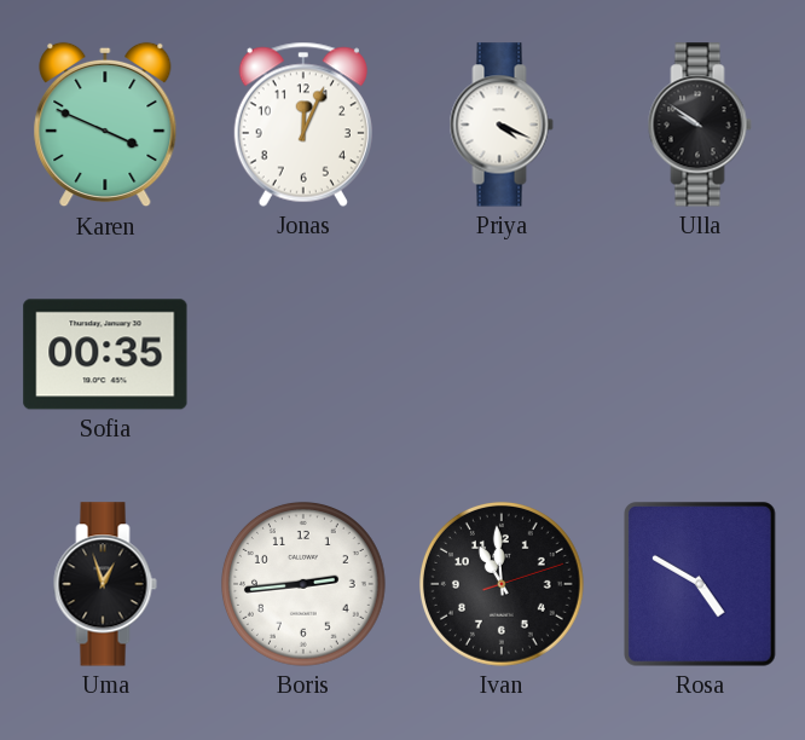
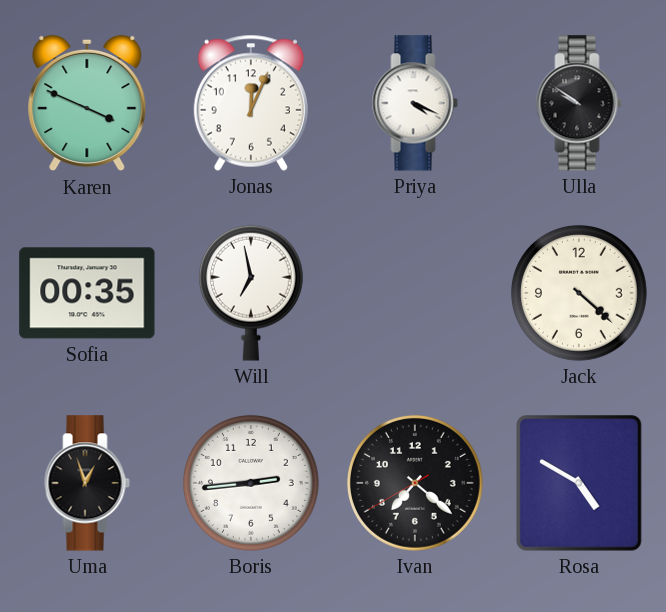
Will: none -> 6:58
Jack: none -> 4:22
Ivan: 10:59 -> 7:21
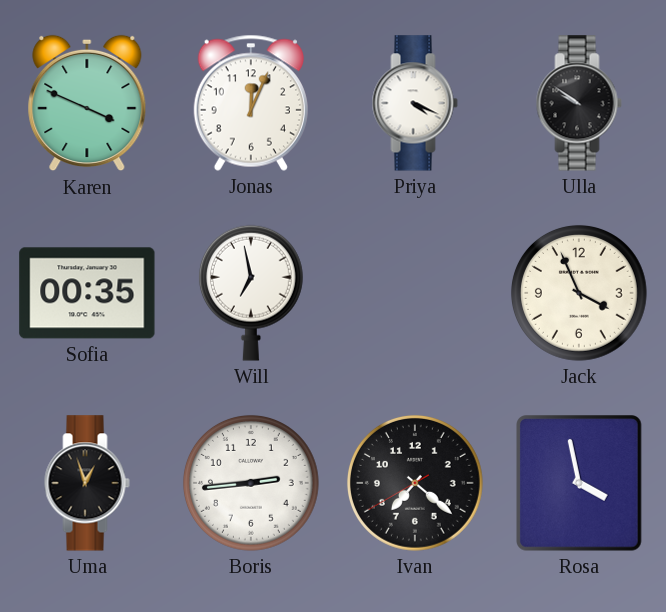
Jack: 4:22 -> 3:56
Rosa: 4:50 -> 3:58
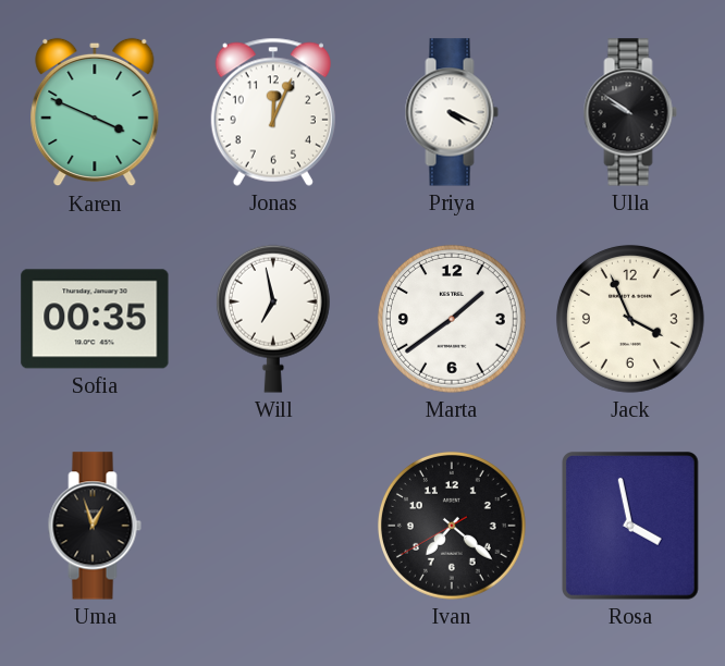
Marta: none -> 1:39
Boris: 2:44 -> none
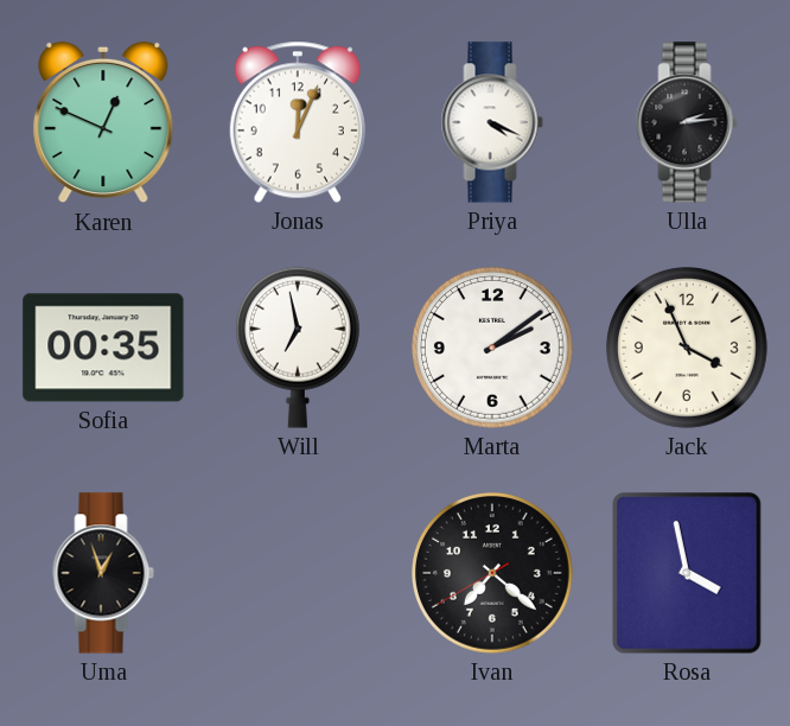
Karen: 3:49 -> 12:49
Ulla: 9:51 -> 2:14
Marta: 1:39 -> 2:09
